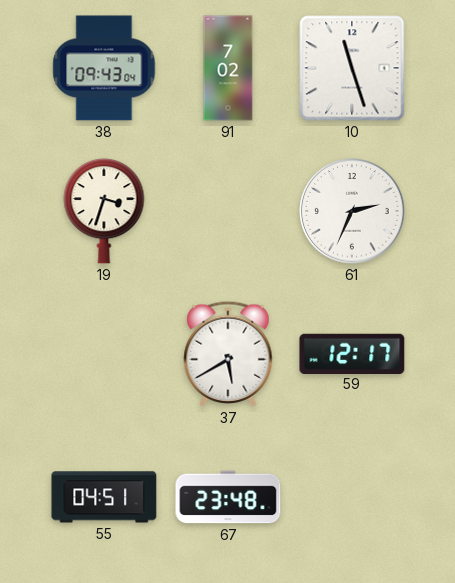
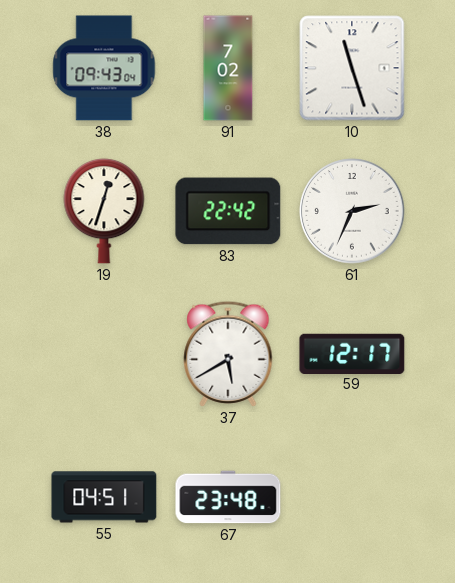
19: 3:33 -> 12:33
83: none -> 22:42
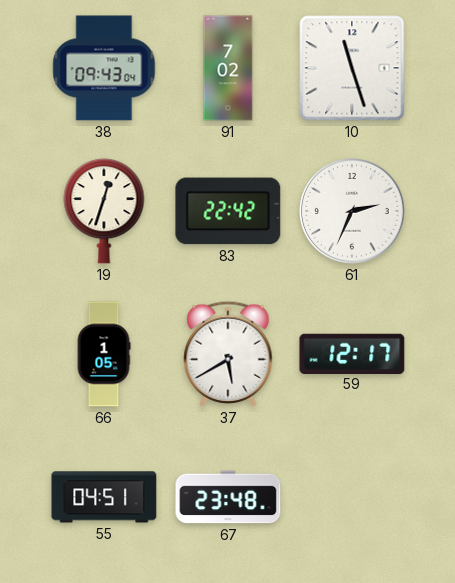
66: none -> 1:05
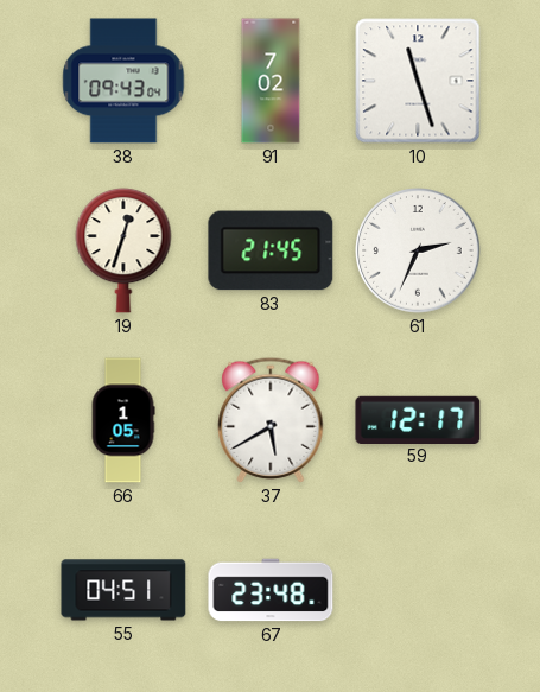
83: 22:42 -> 21:45
